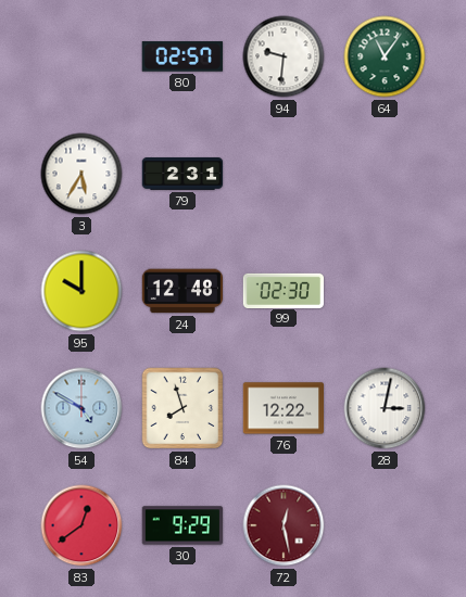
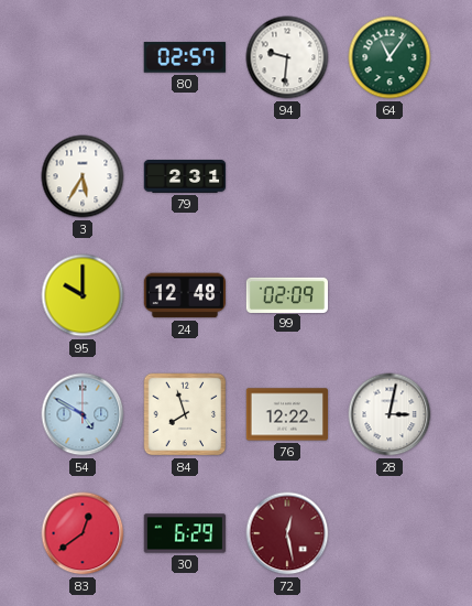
99: 02:30 -> 02:09
30: 9:29 -> 6:29
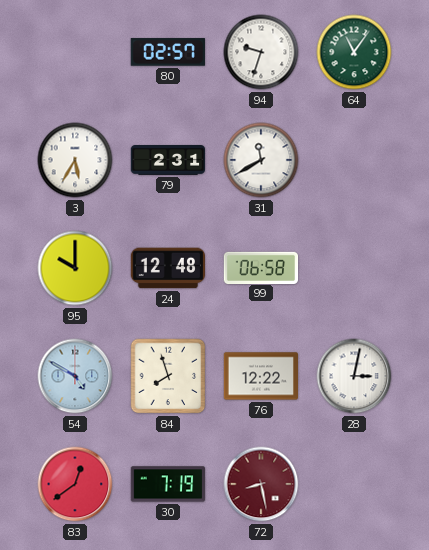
94: 9:31 -> 9:33
31: none -> 11:40
99: 02:09 -> 06:58
30: 6:29 -> 7:19
72: 12:28 -> 8:28
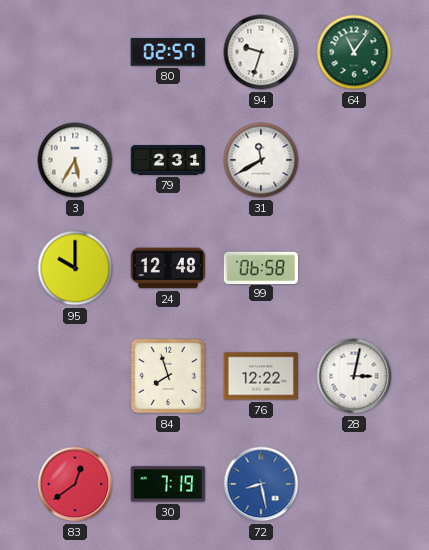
54: 4:50 -> none
72 dial: burgundy -> blue
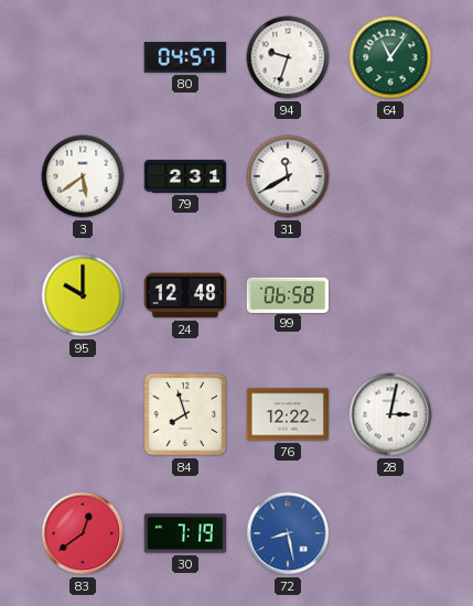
80: 02:57 -> 04:57
3: 5:35 -> 5:39
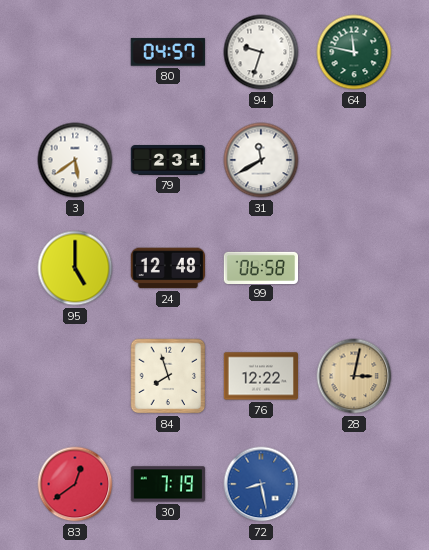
64: 11:06 -> 11:47
95: 10:00 -> 5:00
28 dial: white -> champagne
